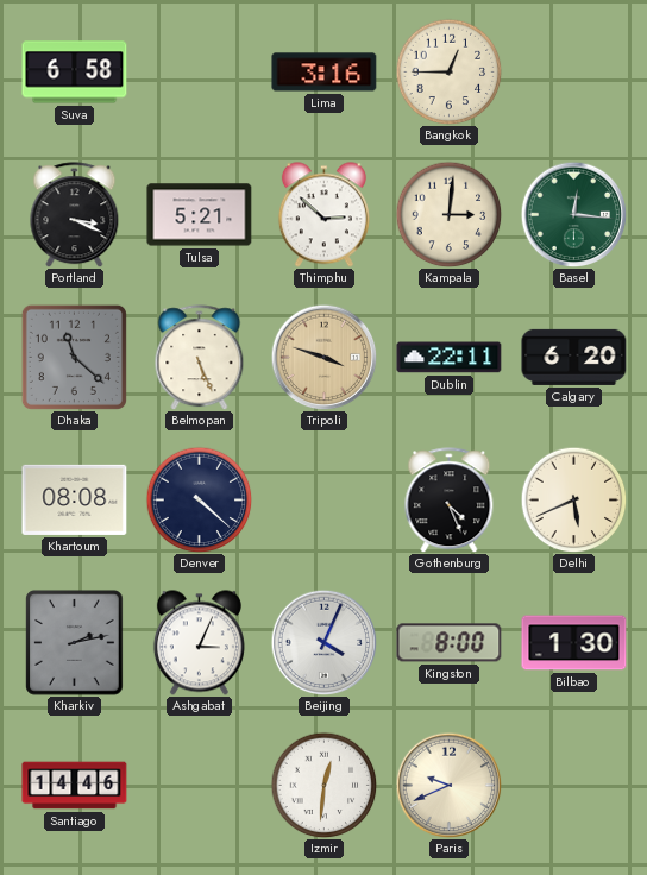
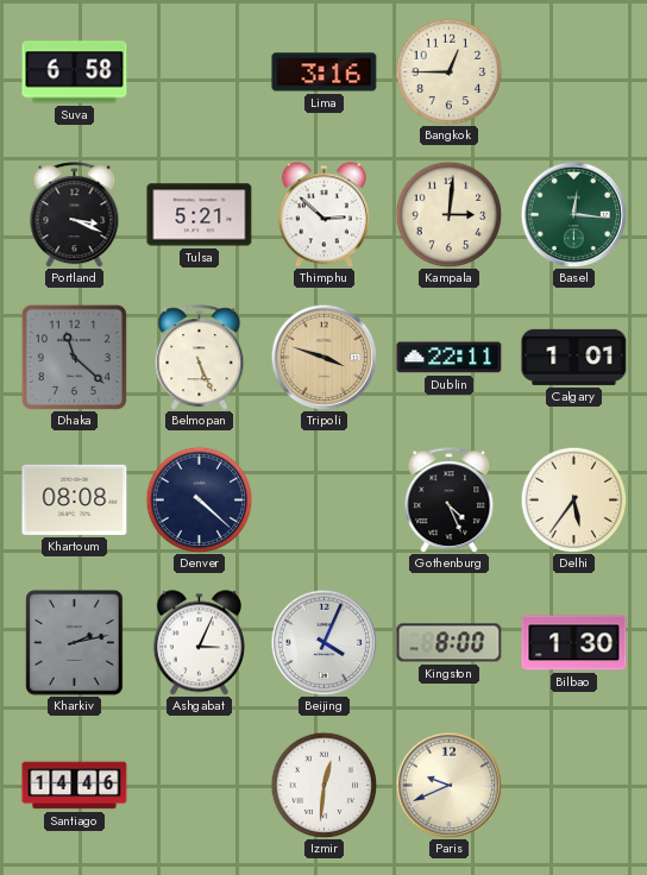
Calgary: 6:20 -> 1:01
Delhi: 5:41 -> 5:36
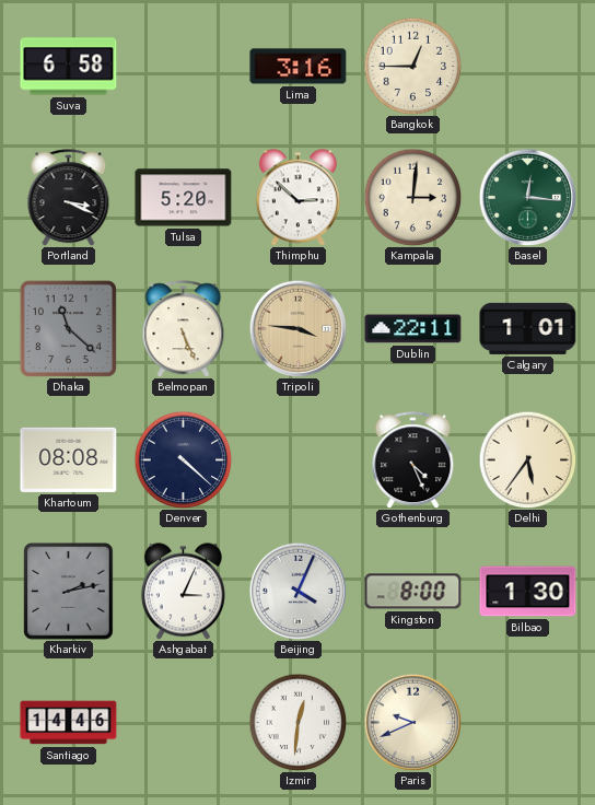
Tulsa: 5:21 -> 5:20
Tripoli: 3:48 -> 3:46
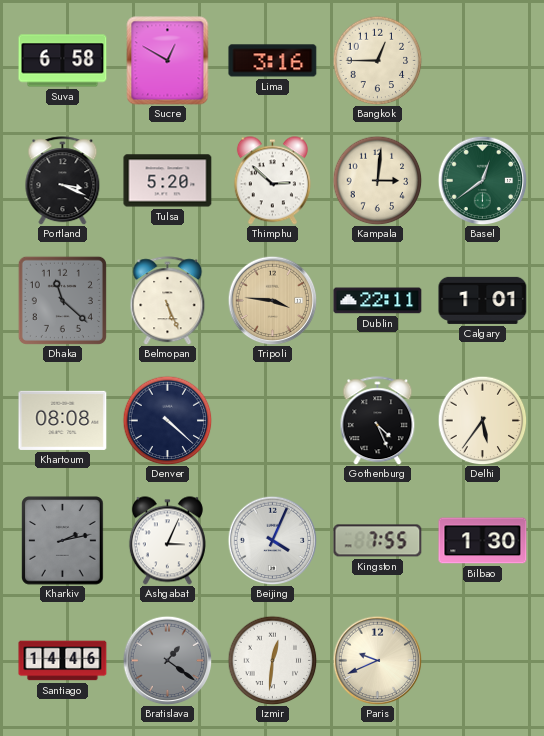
Sucre: none -> 12:50
Basel: 12:16 -> 12:39
Kingston: 8:00 -> 7:55
Bratislava: none -> 1:21
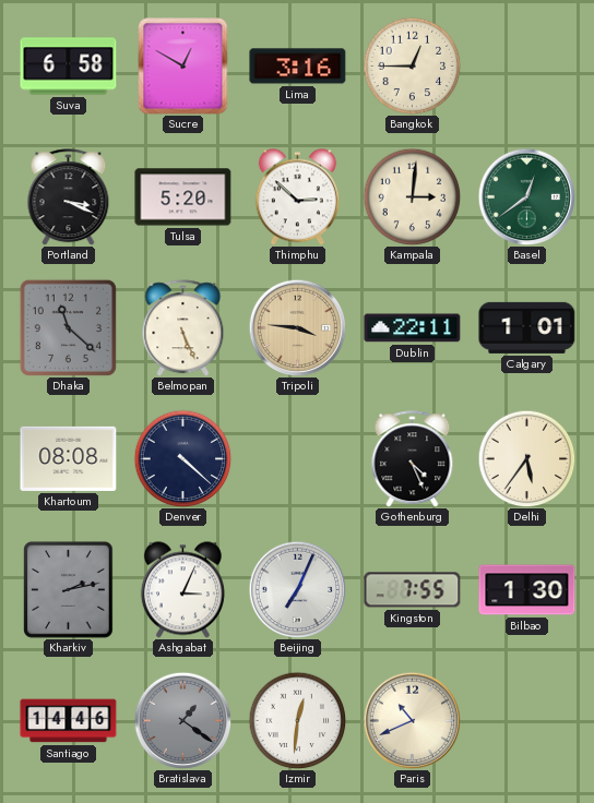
Beijing: 4:04 -> 7:04
Paris: 9:41 -> 10:41
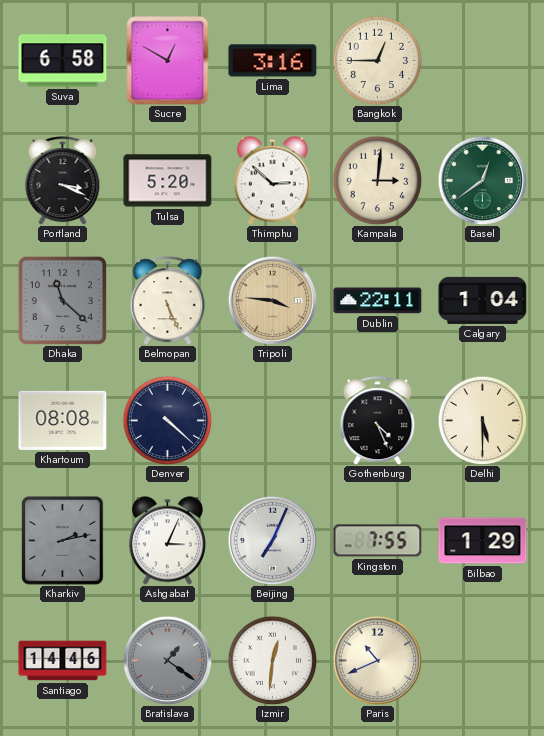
Calgary: 1:01 -> 1:04
Delhi: 5:36 -> 5:30
Bilbao: 1:30 -> 1:29
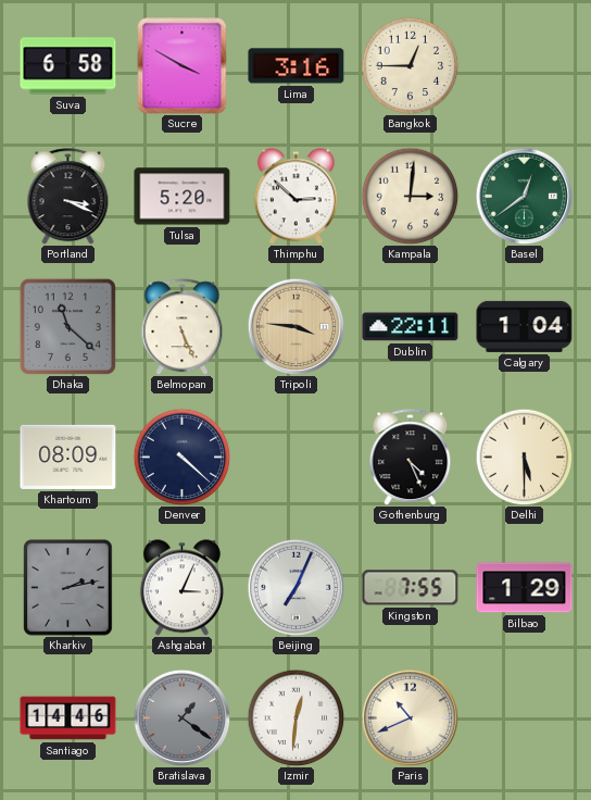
Sucre: 12:50 -> 3:50
Khartoum: 08:08 -> 08:09
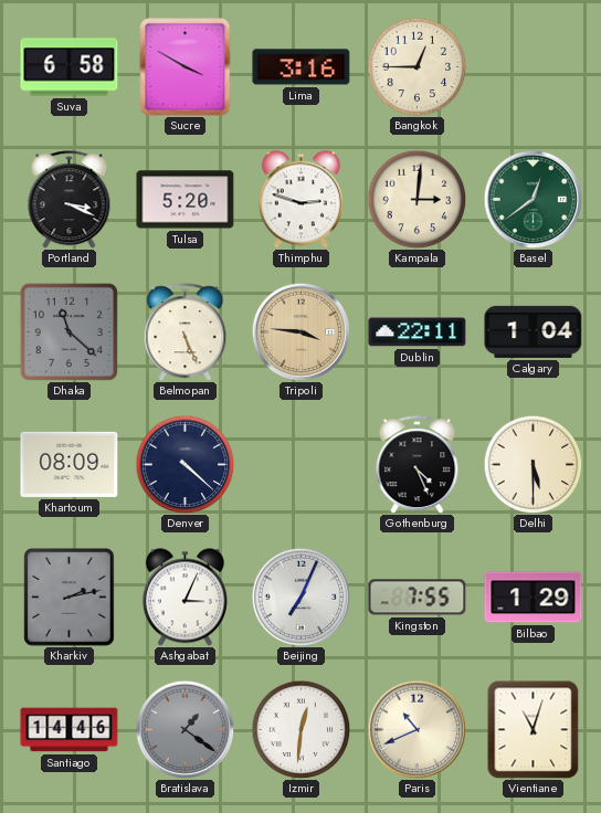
Thimphu: 2:52 -> 2:48
Vientiane: none -> 11:03
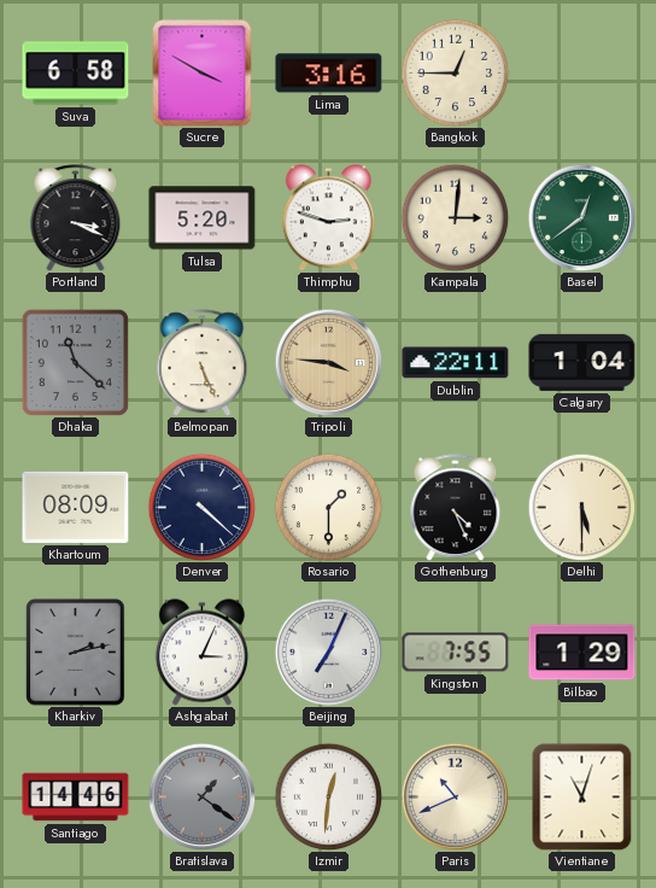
Rosario: none -> 1:30
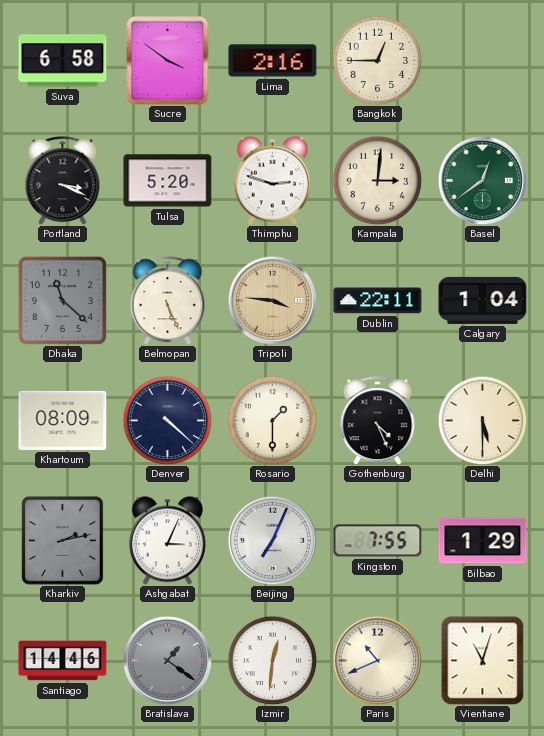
Sucre: 3:50 -> 3:51
Lima: 3:16 -> 2:16
